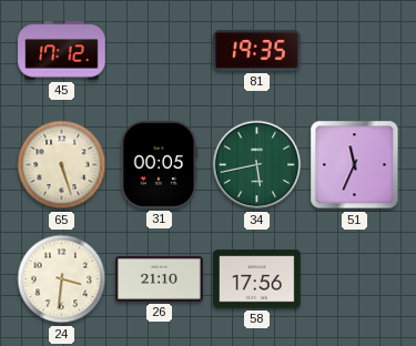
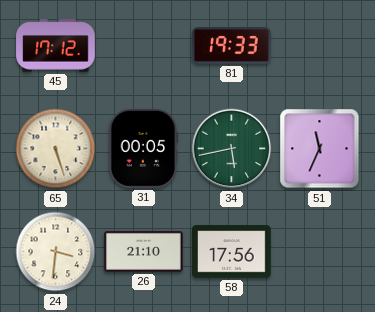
81: 19:35 -> 19:33
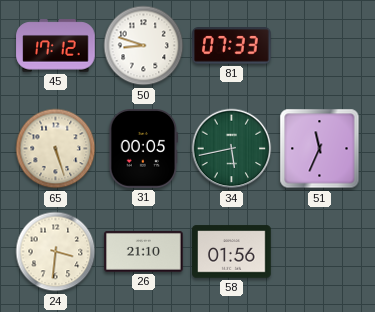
50: none -> 8:48
81: 19:33 -> 07:33
58: 17:56 -> 01:56
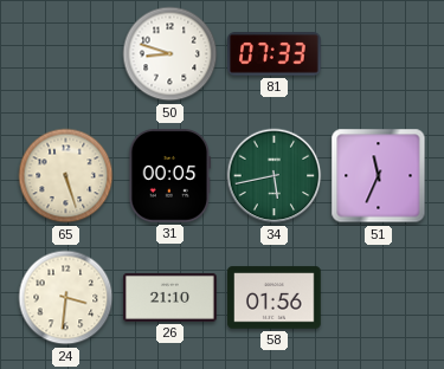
45: 17:12 -> none
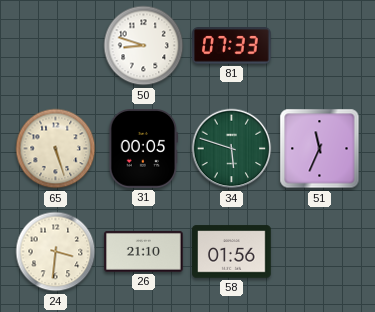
34: 5:43 -> 5:48
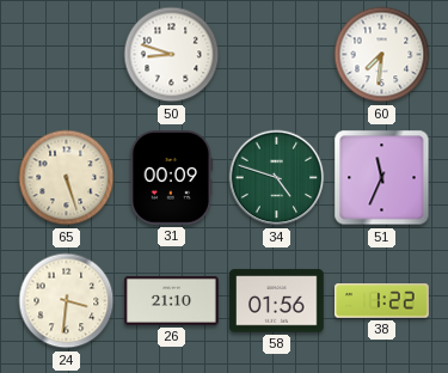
81: 07:33 -> none
60: none -> 7:31
31: 00:05 -> 00:09
34: 5:48 -> 4:48
38: none -> 1:22
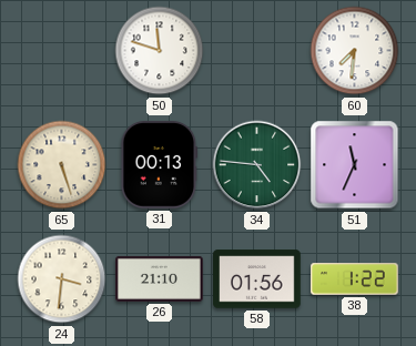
50: 8:48 -> 11:48
31: 00:09 -> 00:13
34: 4:48 -> 4:46
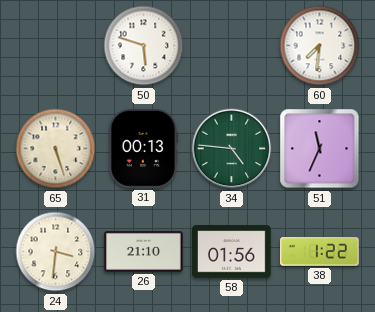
50: 11:48 -> 5:48
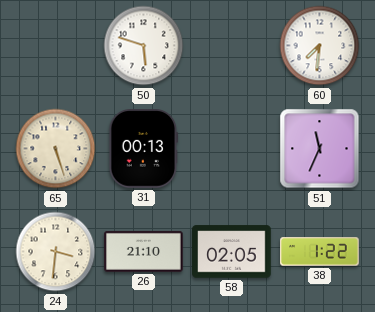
34: 4:46 -> none
58: 01:56 -> 02:05
